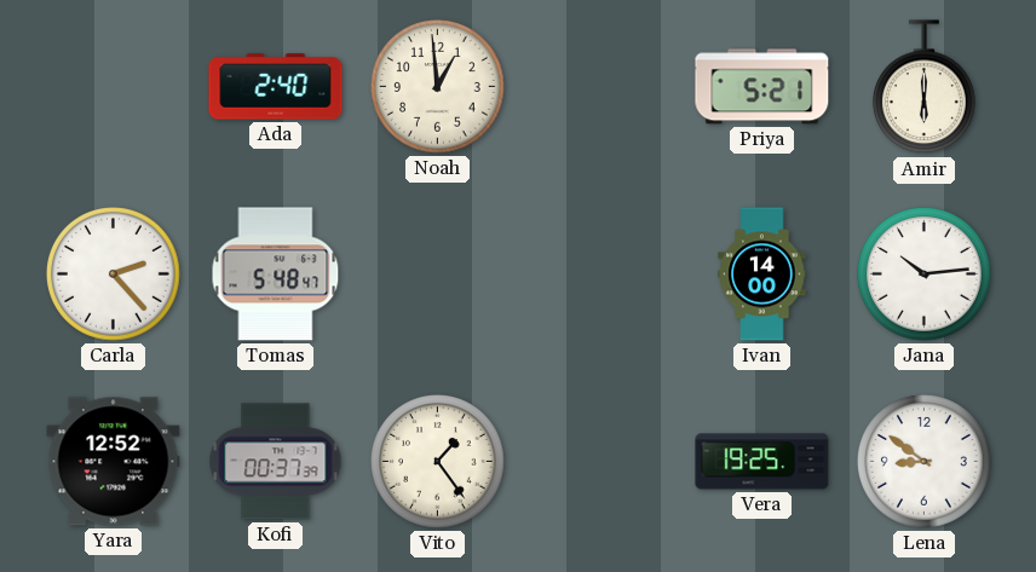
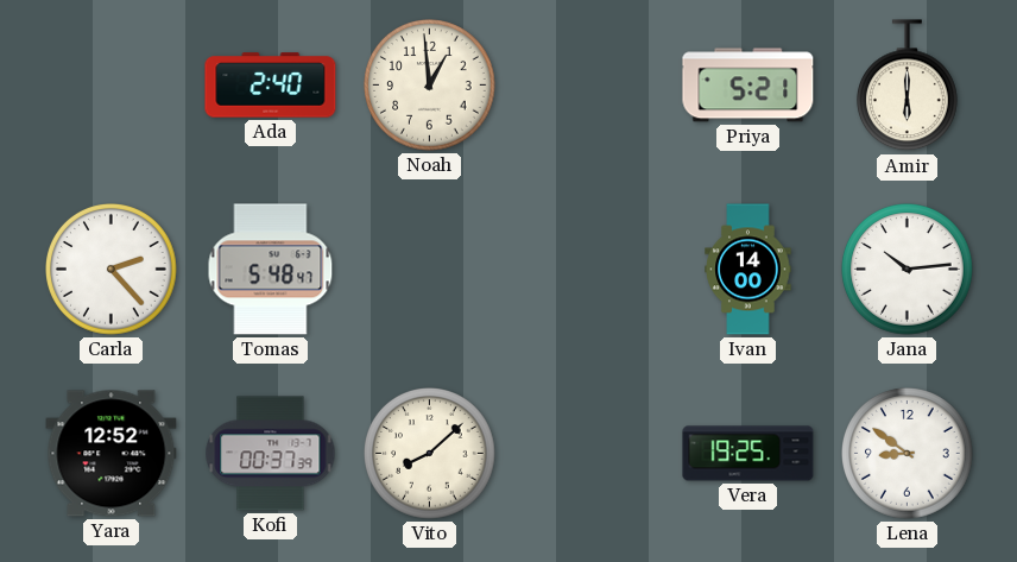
Vito: 1:24 -> 8:08
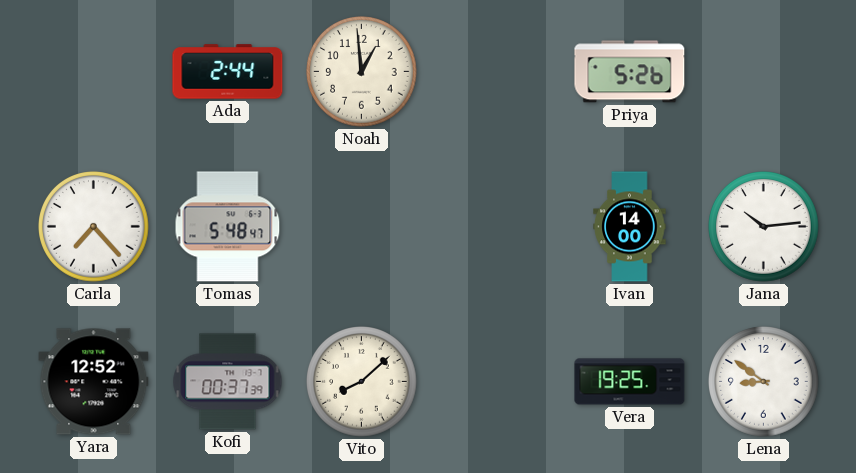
Ada: 2:40 -> 2:44
Priya: 5:21 -> 5:26
Amir: 6:00 -> none
Carla: 2:23 -> 7:23
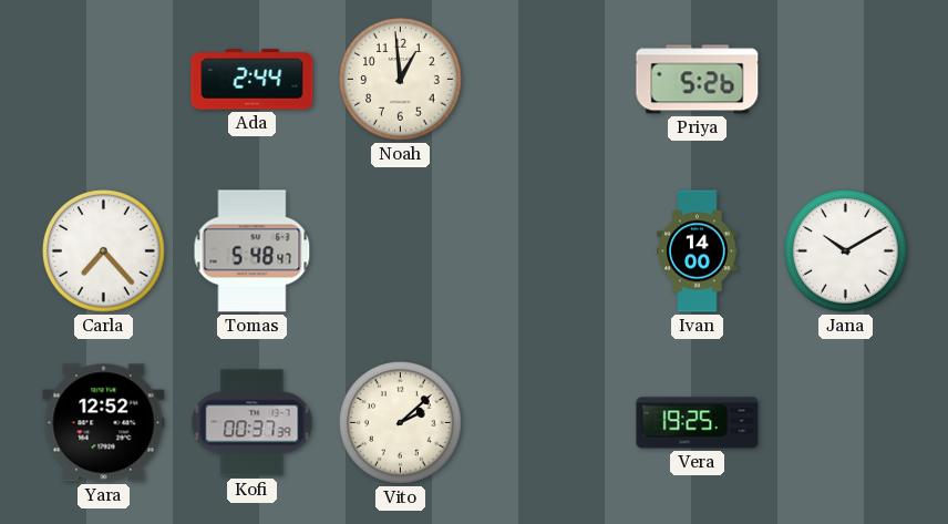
Jana: 10:14 -> 10:10
Vito: 8:08 -> 2:08
Lena: 8:51 -> none
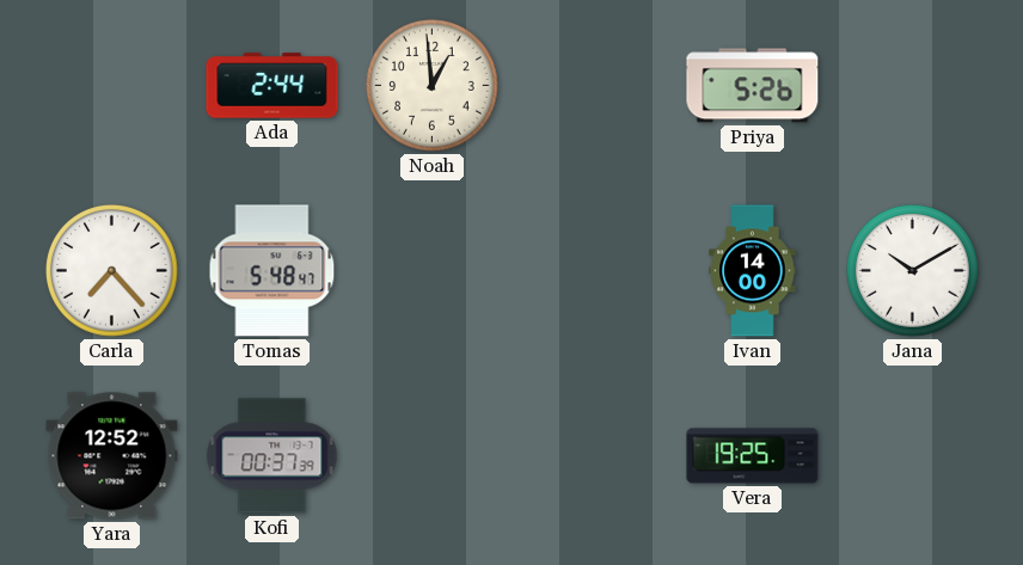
Vito: 2:08 -> none
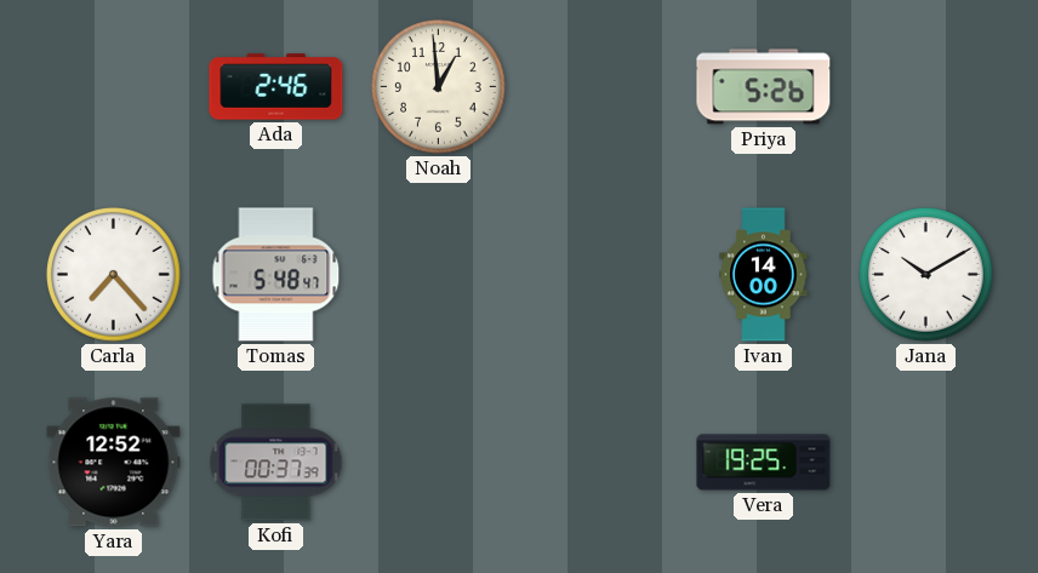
Ada: 2:44 -> 2:46
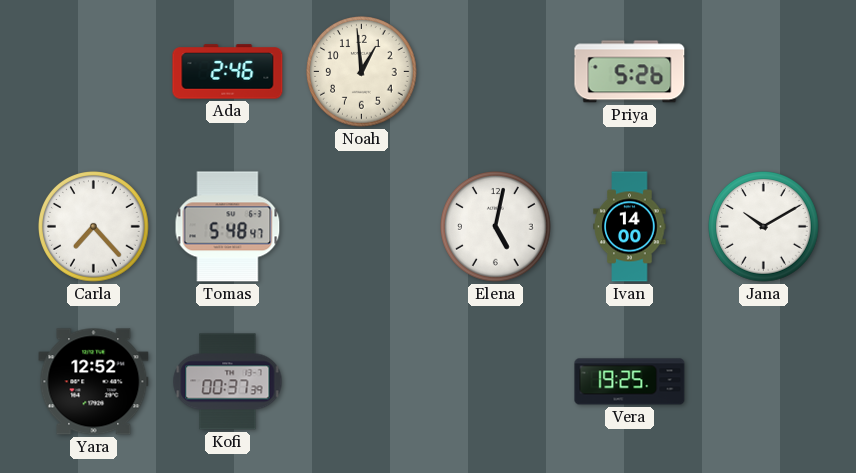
Elena: none -> 5:02
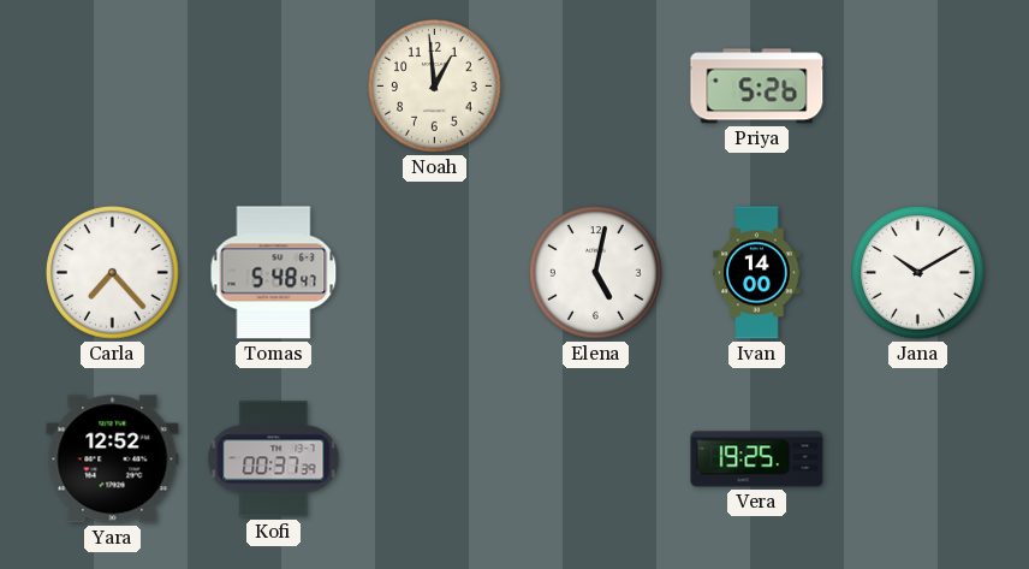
Ada: 2:46 -> none
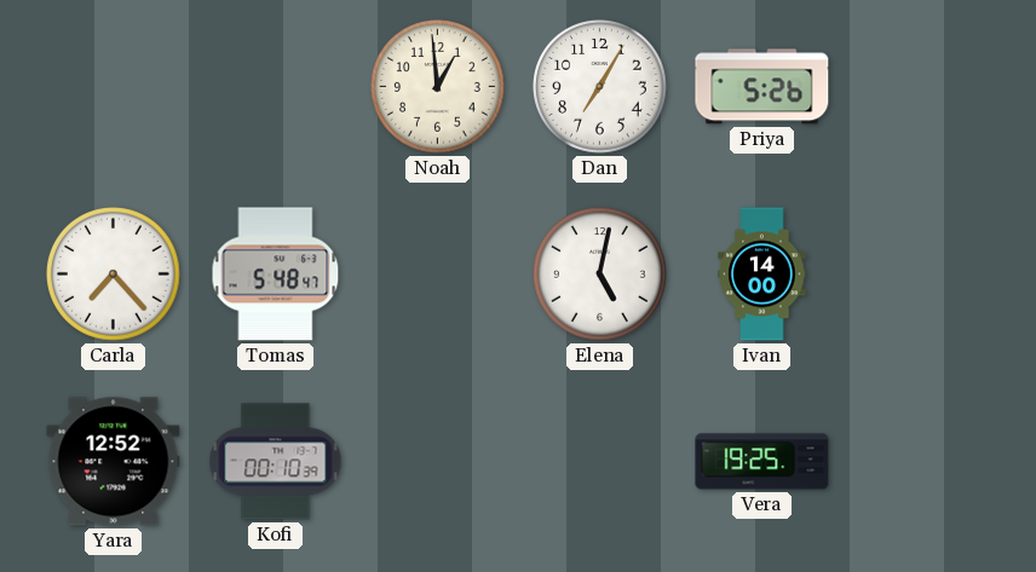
Dan: none -> 7:05
Jana: 10:10 -> none
Kofi: 00:37 -> 00:10
